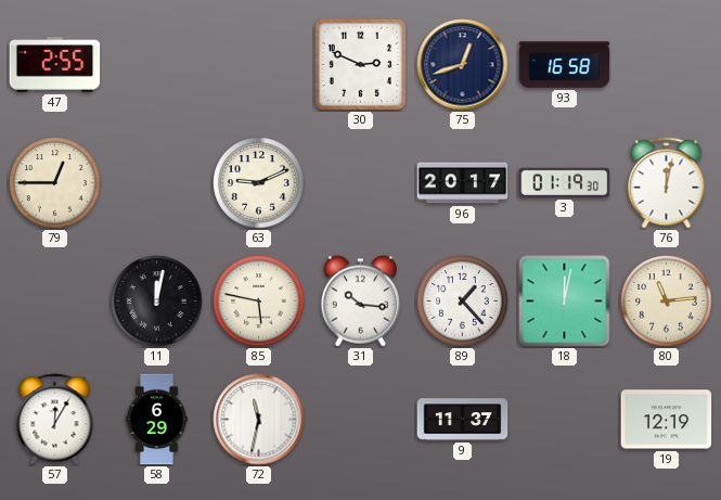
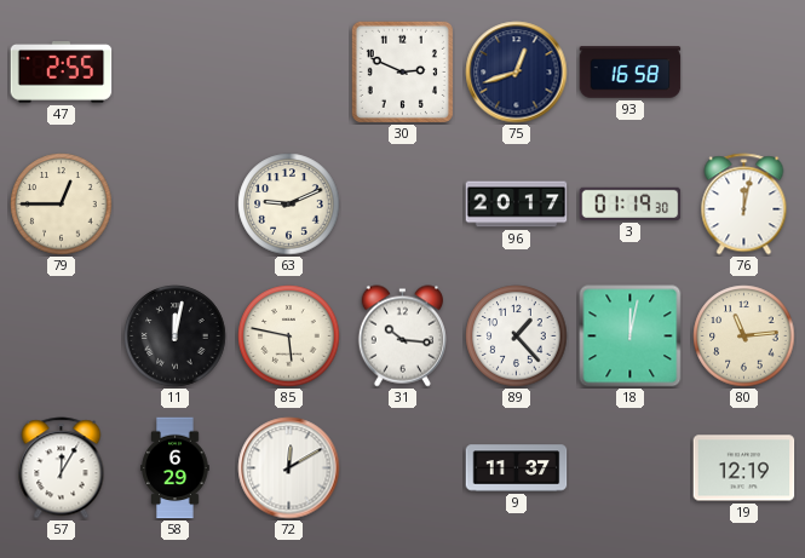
72: 11:32 -> 12:10
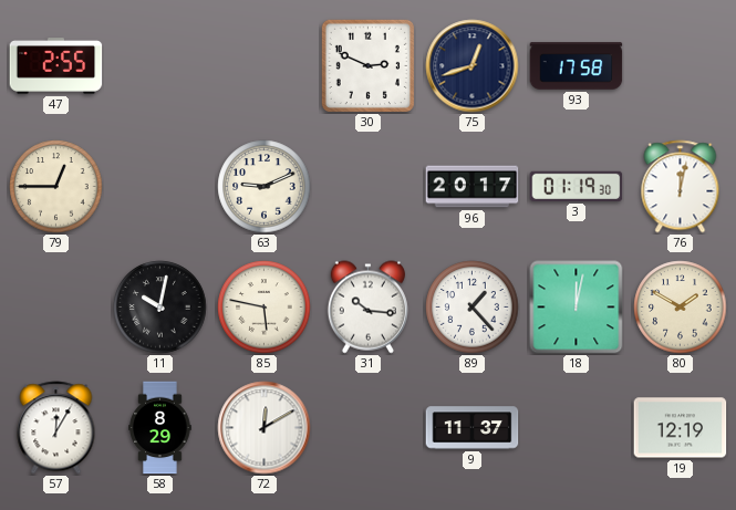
93: 16:58 -> 17:58
11: 12:02 -> 10:02
80: 11:14 -> 1:50
58: 6:29 -> 8:29
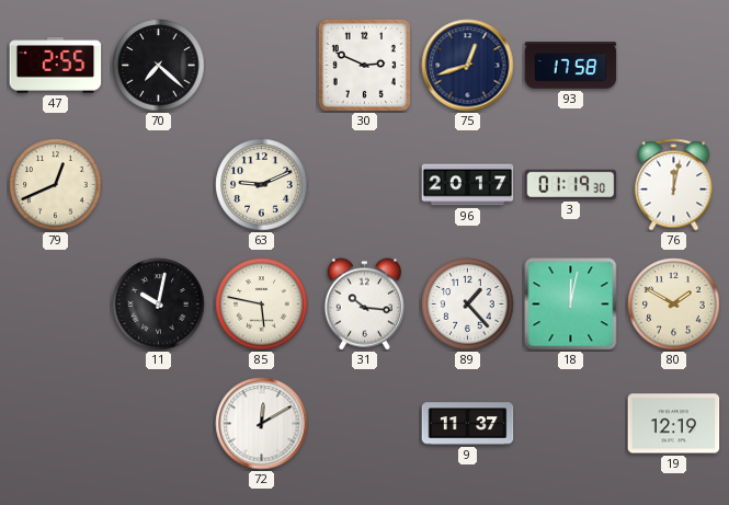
70: none -> 7:22
79: 12:45 -> 12:41
57: 12:05 -> none
58: 8:29 -> none
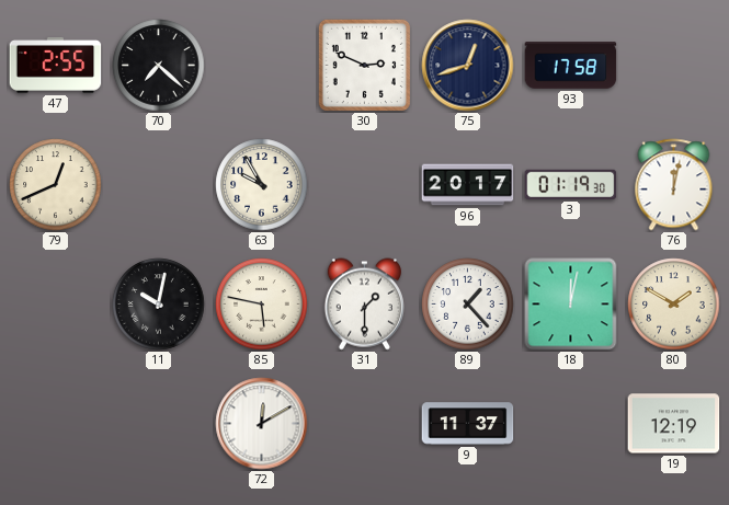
63: 9:11 -> 9:55
31: 10:16 -> 1:30
